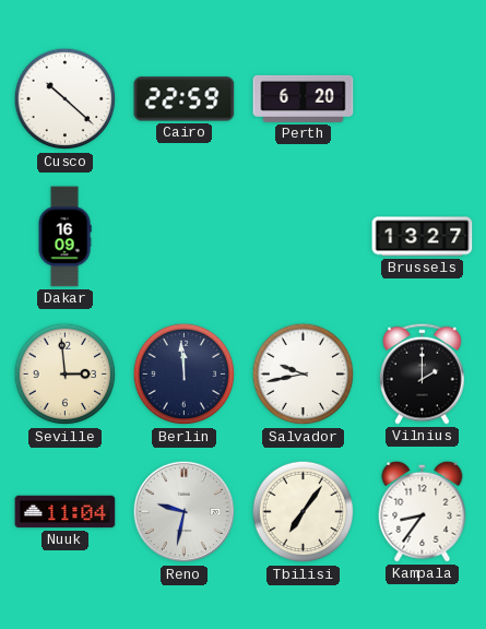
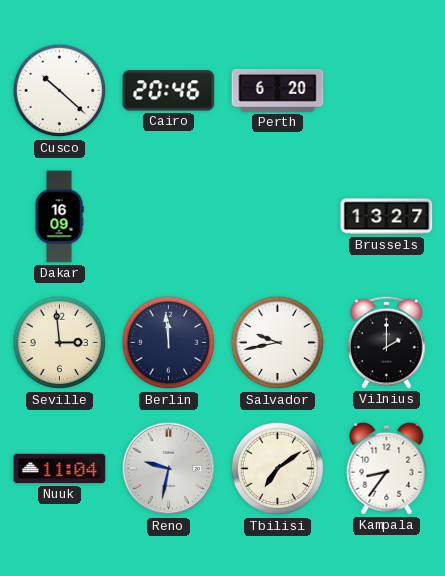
Cairo: 22:59 -> 20:46
Tbilisi: 7:06 -> 7:09
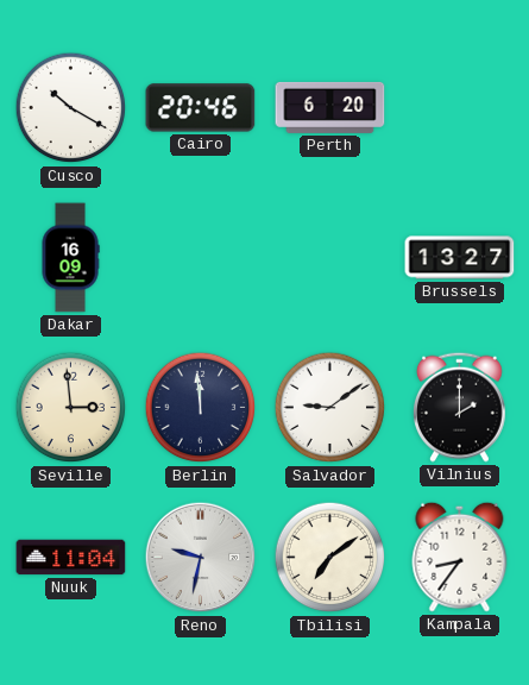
Cusco: 10:22 -> 10:20
Salvador: 9:43 -> 9:09
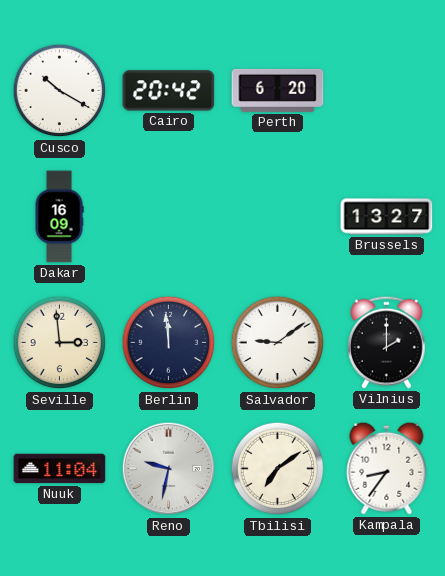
Cairo: 20:46 -> 20:42
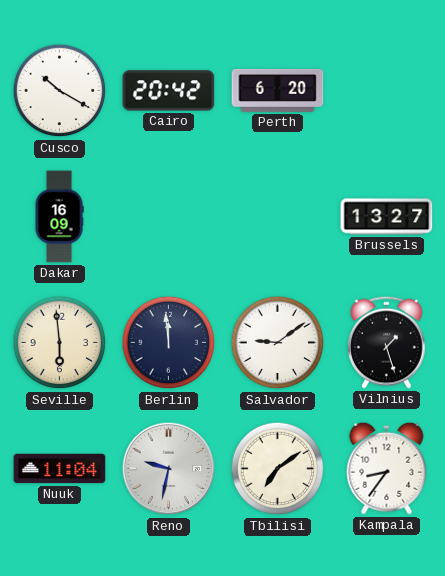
Seville: 2:59 -> 5:59
Vilnius: 2:00 -> 1:27
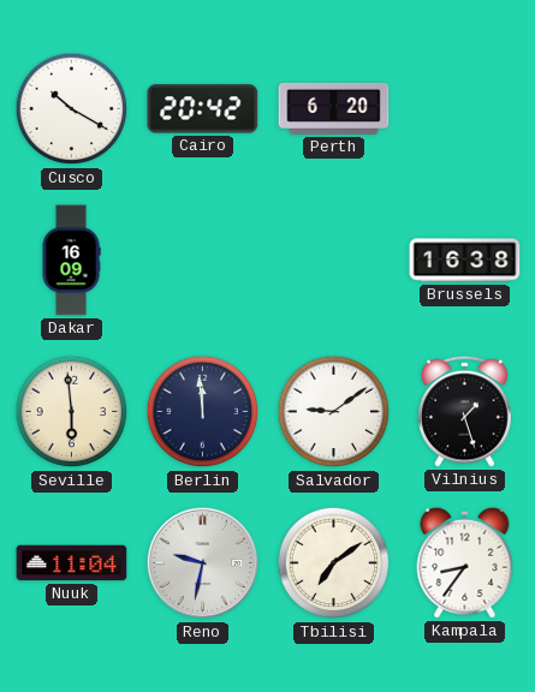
Brussels: 13:27 -> 16:38
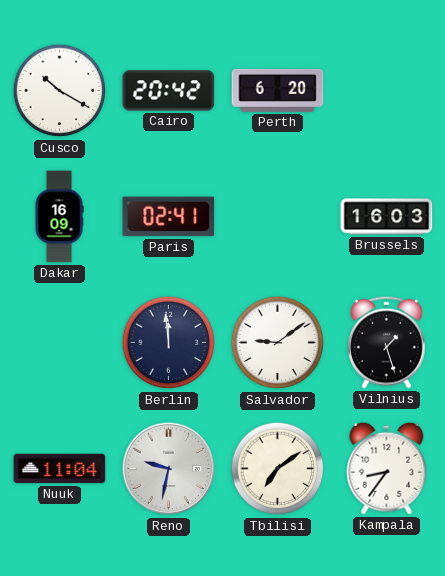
Paris: none -> 02:41
Brussels: 16:38 -> 16:03
Seville: 5:59 -> none
